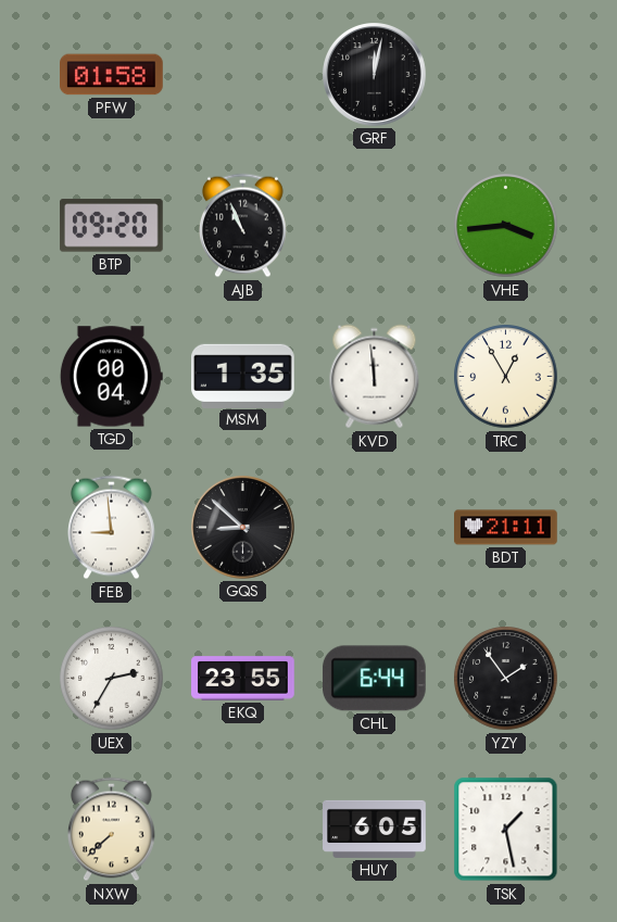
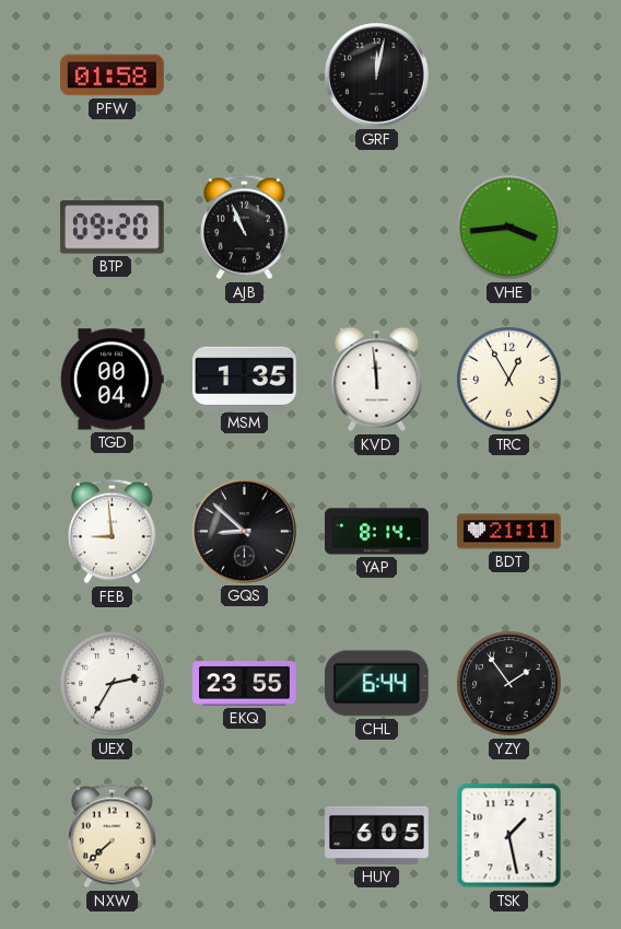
YAP: none -> 8:14
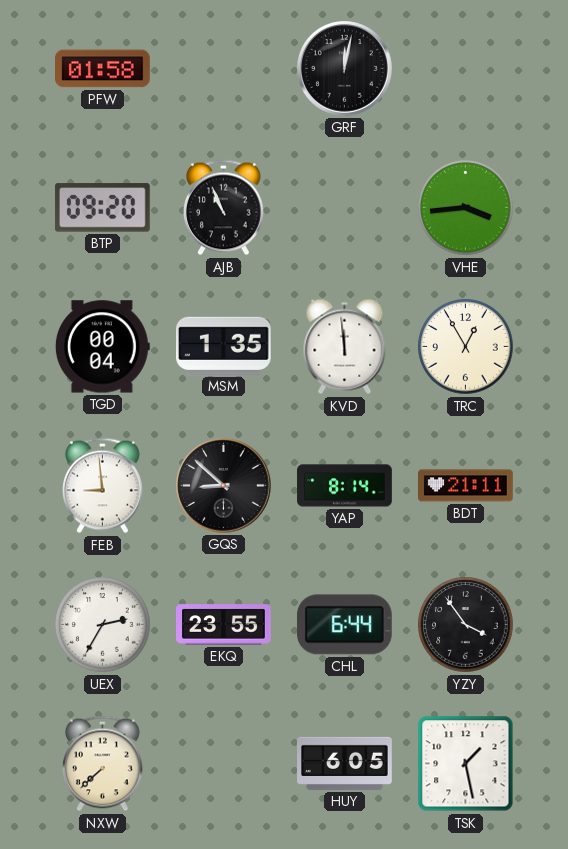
YZY: 1:54 -> 3:54
